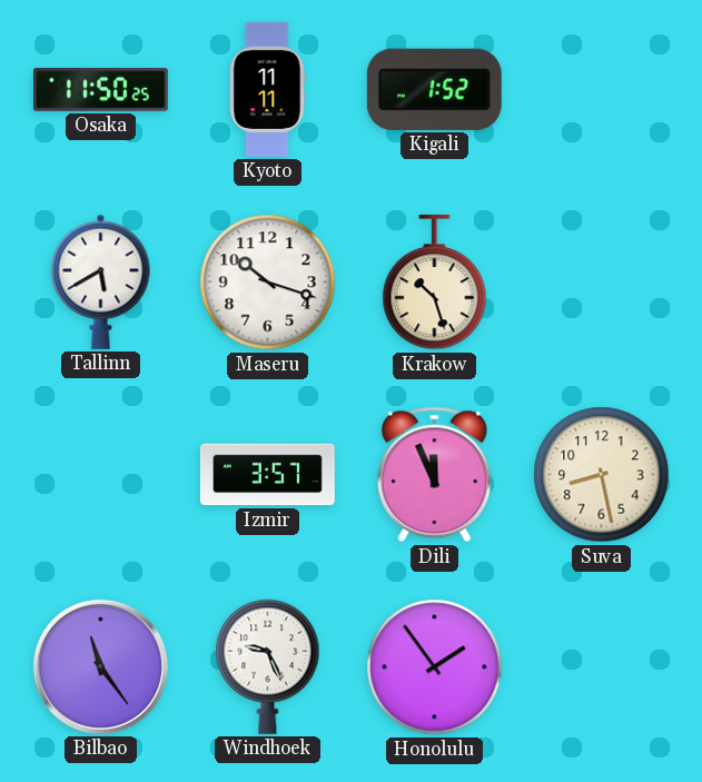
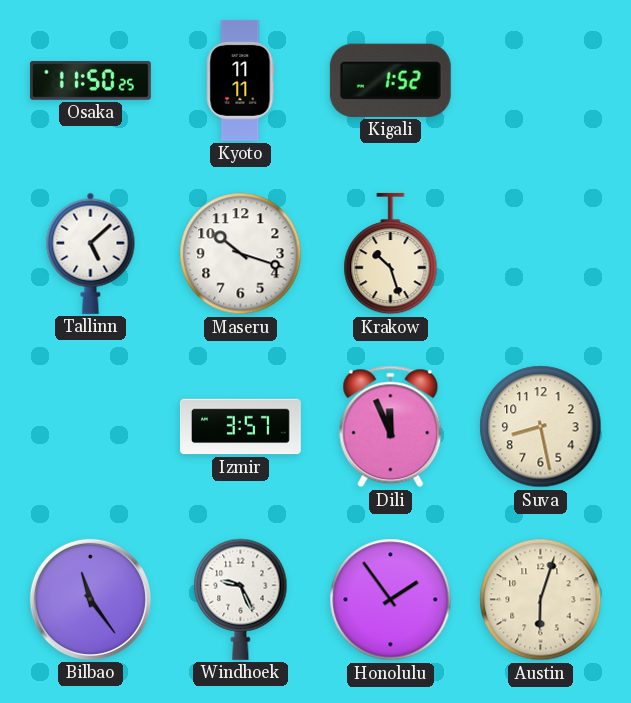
Tallinn: 5:40 -> 5:08
Austin: none -> 6:03
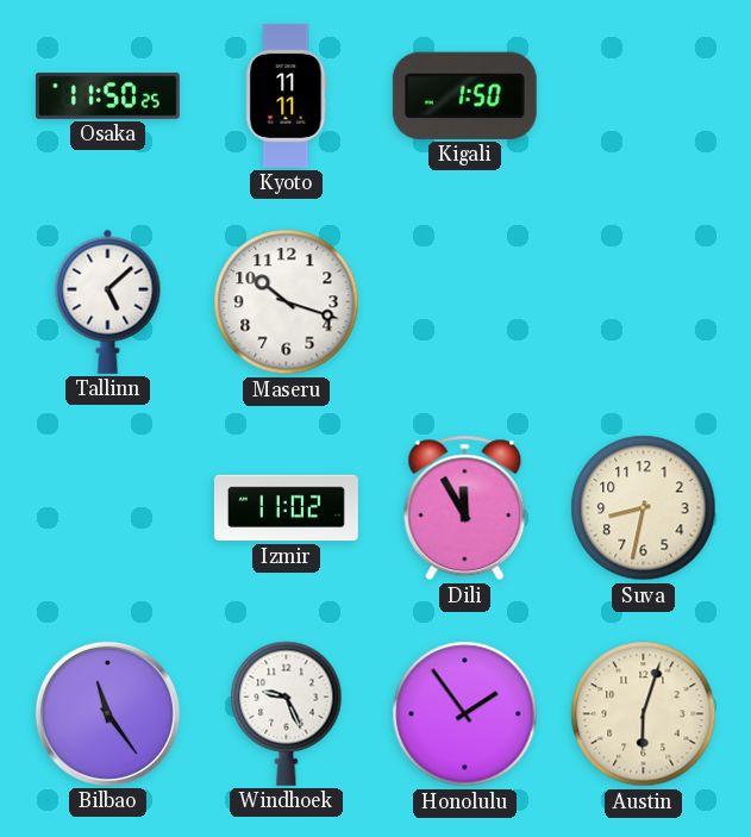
Kigali: 1:52 -> 1:50
Krakow: 10:27 -> none
Izmir: 3:57 -> 11:02
Dili: 11:56 -> 11:55
Suva: 8:28 -> 8:32
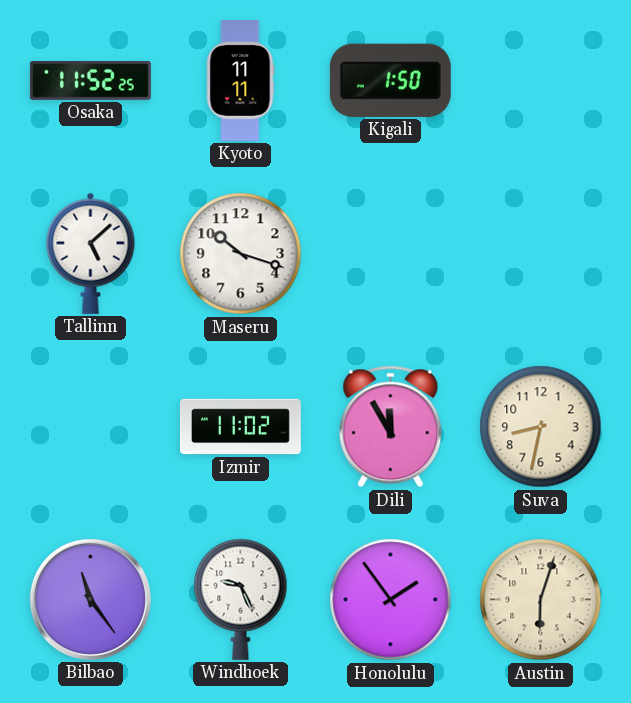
Osaka: 11:50 -> 11:52
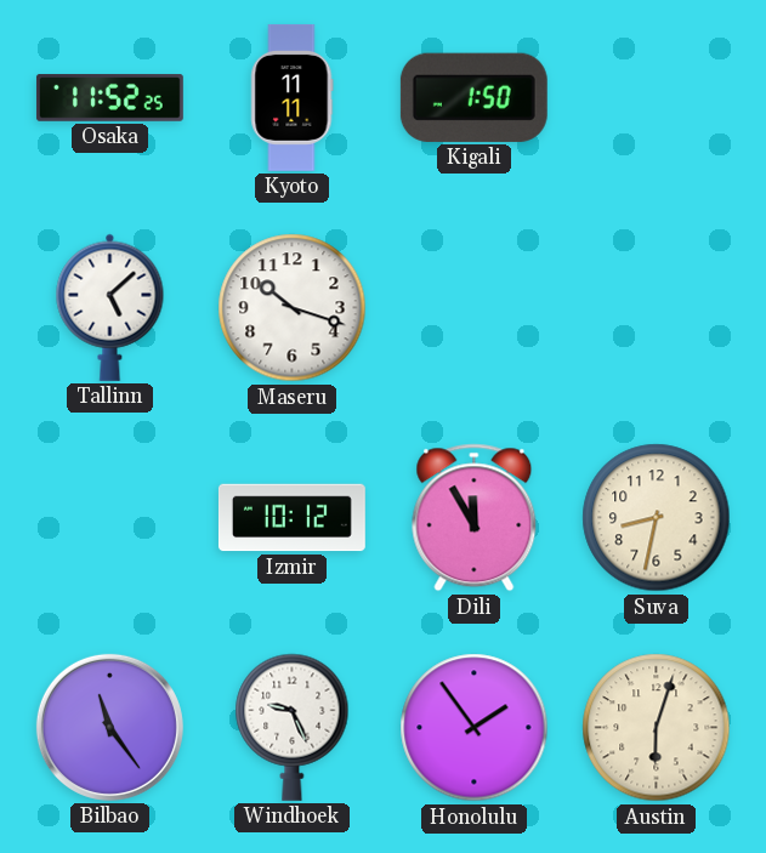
Izmir: 11:02 -> 10:12
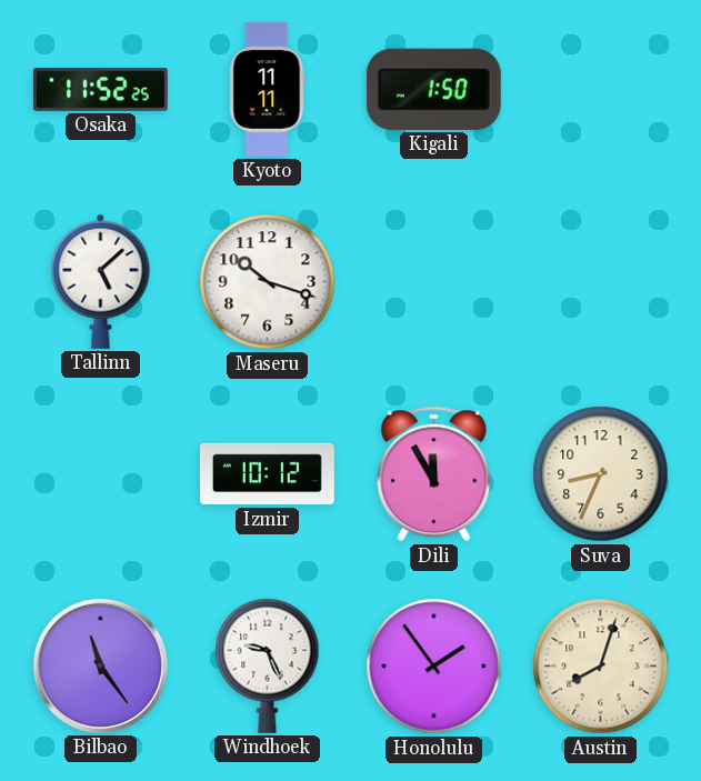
Suva: 8:32 -> 8:34
Austin: 6:03 -> 8:03
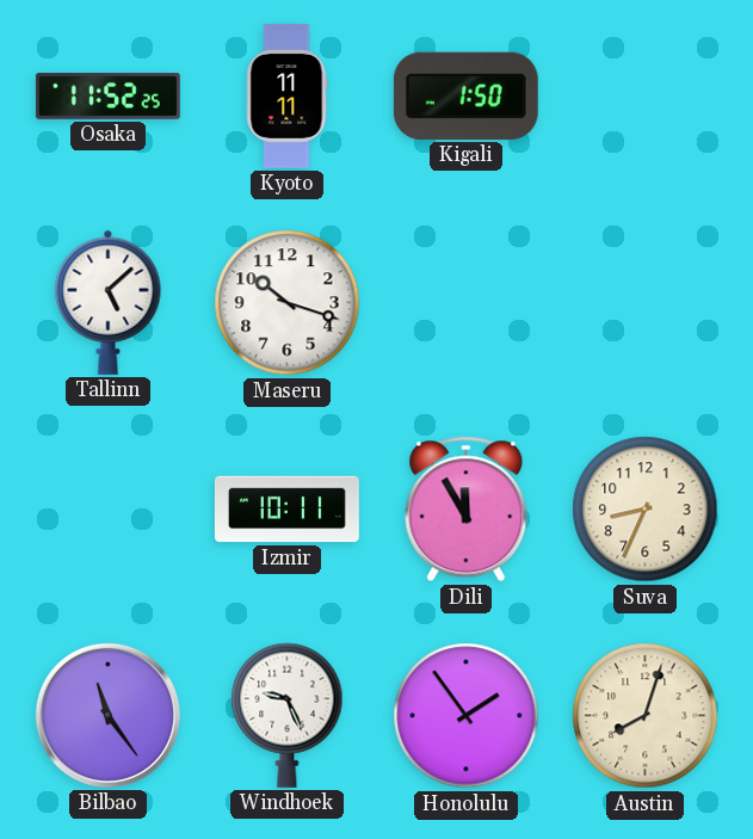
Izmir: 10:12 -> 10:11
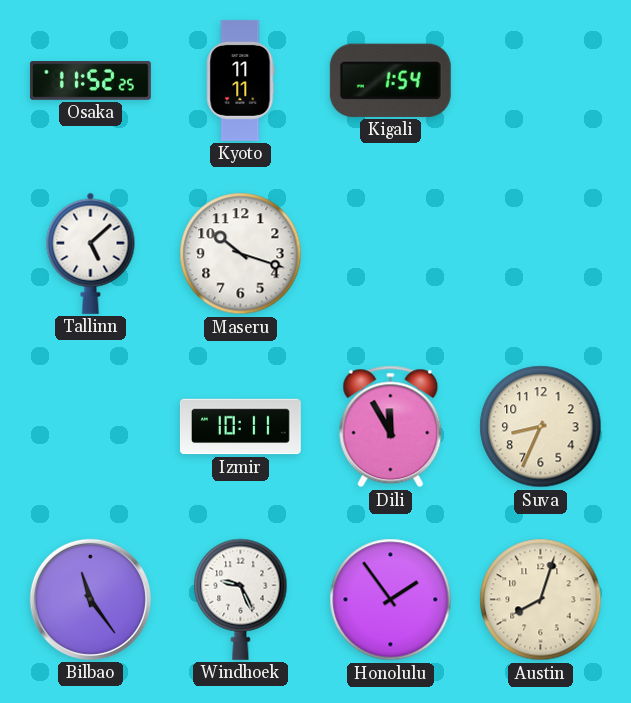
Kigali: 1:50 -> 1:54
